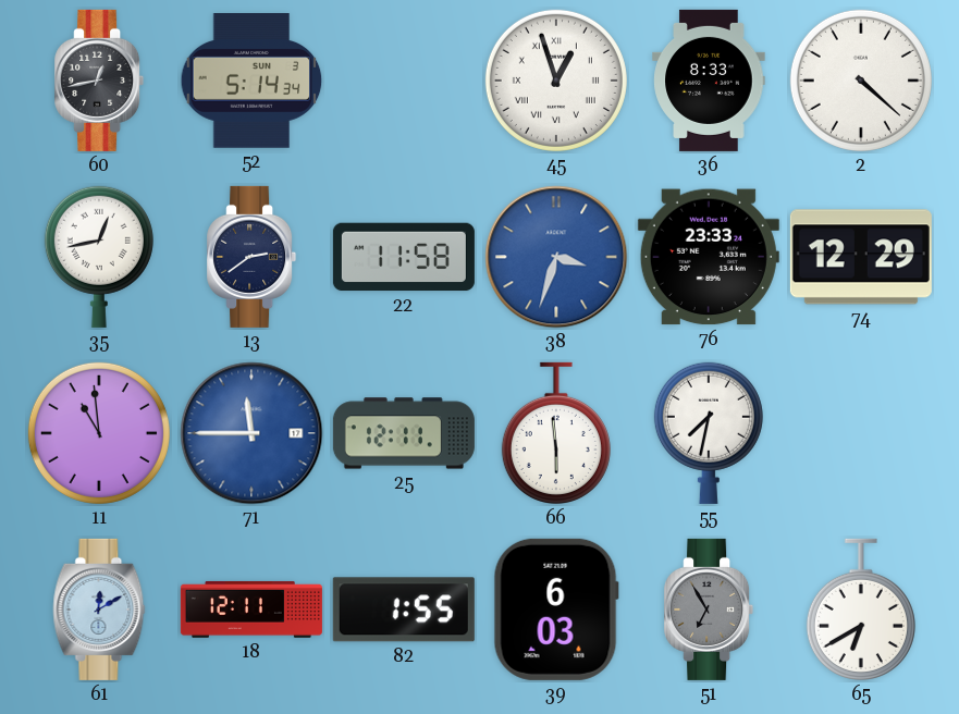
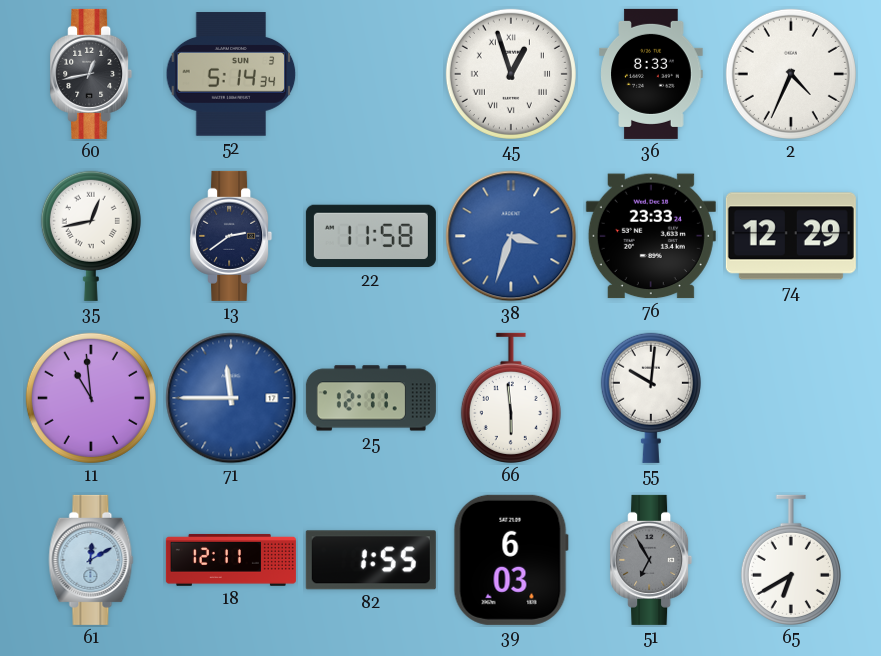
2: 4:22 -> 4:34
55: 7:32 -> 10:01
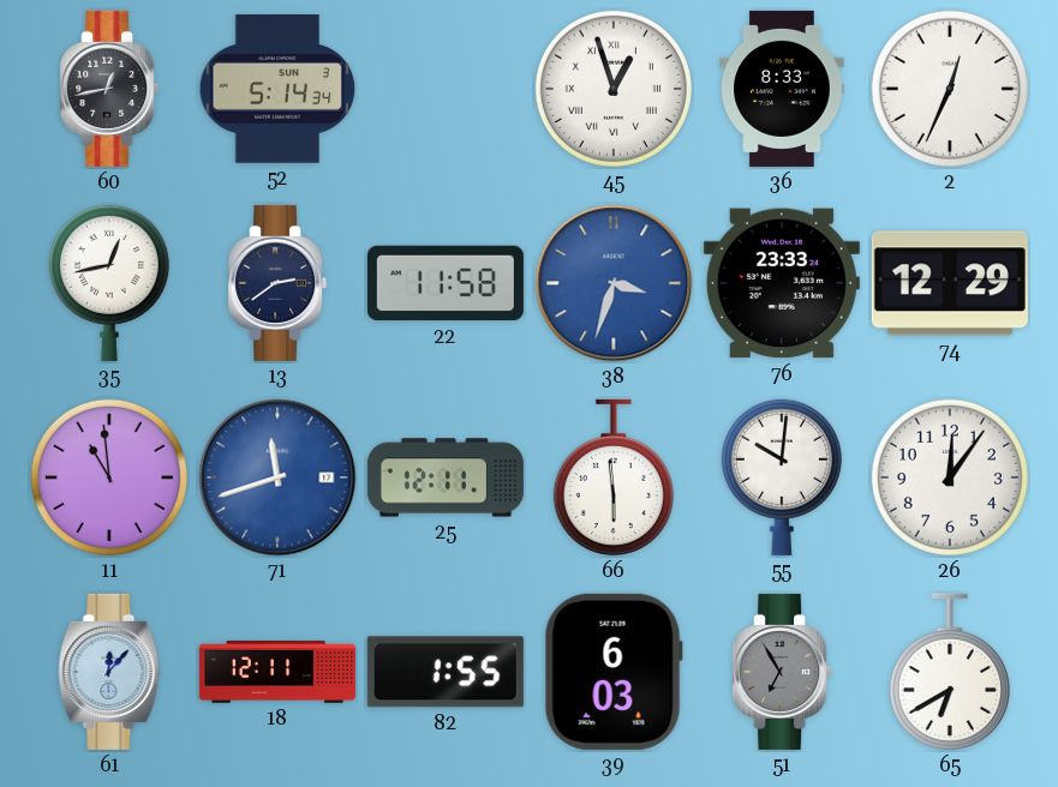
2: 4:34 -> 12:34
71: 11:45 -> 11:42
26: none -> 12:06
61: 12:10 -> 12:07
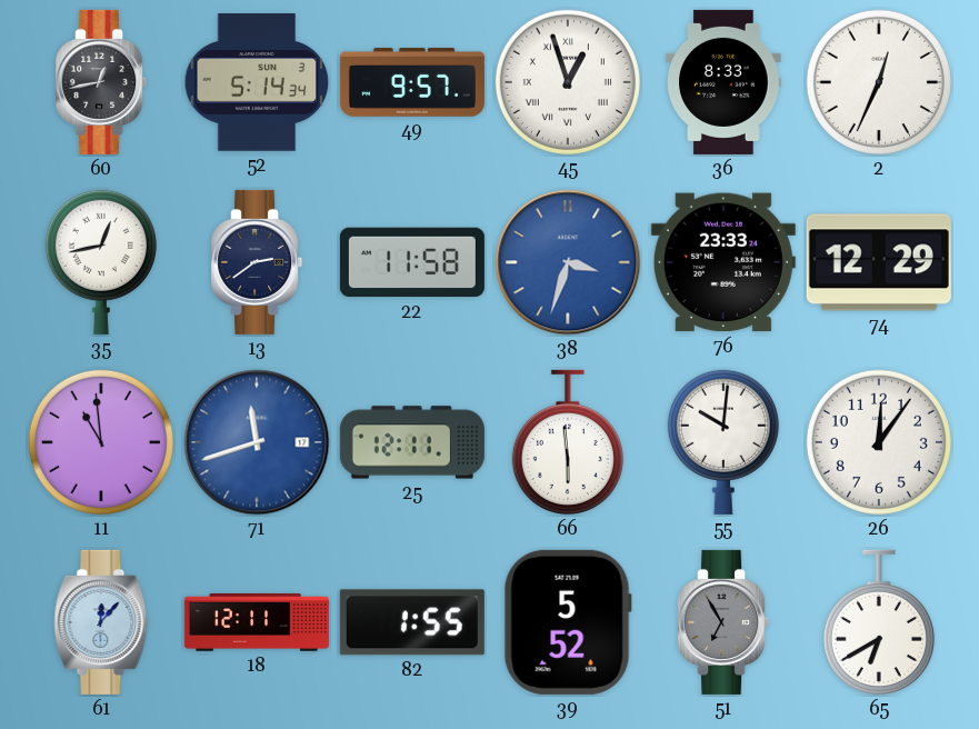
49: none -> 9:57
39: 6:03 -> 5:52
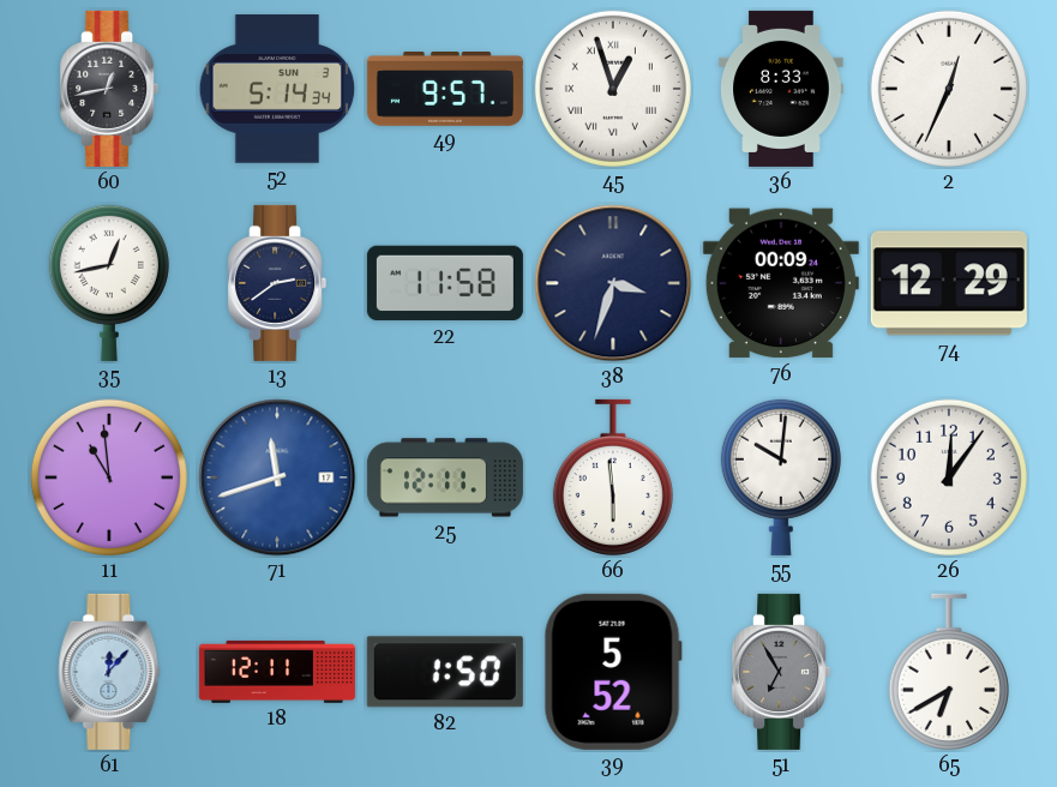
38 dial: blue -> navy
76: 23:33 -> 00:09
82: 1:55 -> 1:50
